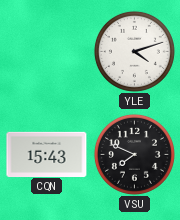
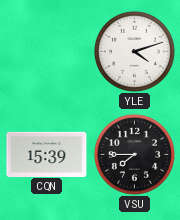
CQN: 15:43 -> 15:39
VSU: 7:49 -> 7:45
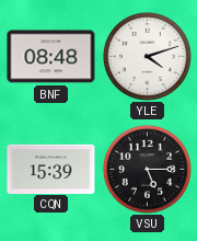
BNF: none -> 08:48
VSU: 7:45 -> 5:15
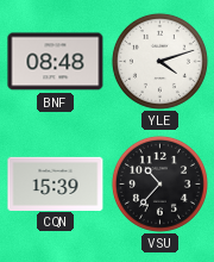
VSU: 5:15 -> 10:37
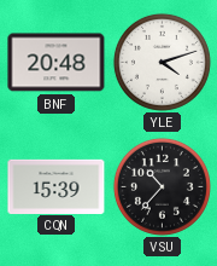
BNF: 08:48 -> 20:48
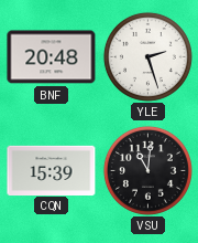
YLE: 4:12 -> 2:27
VSU: 10:37 -> 11:01
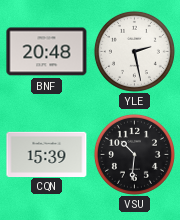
YLE: 2:27 -> 2:28
VSU: 11:01 -> 10:31
